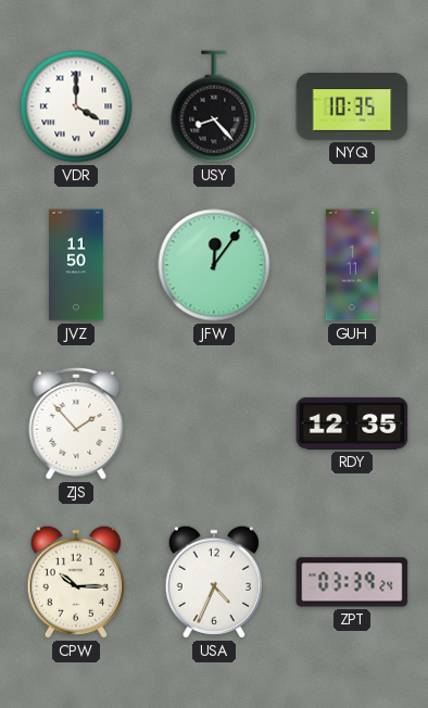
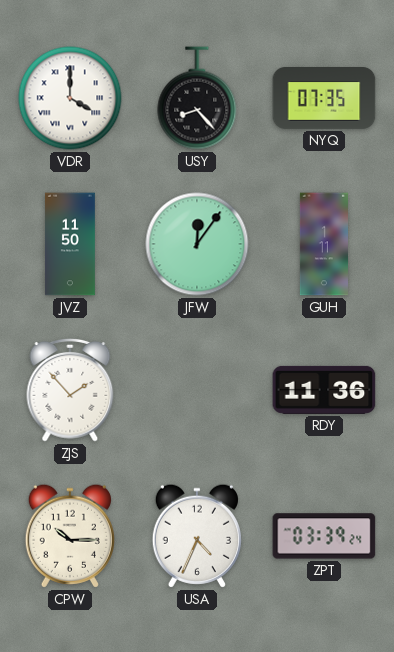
NYQ: 10:35 -> 07:35
RDY: 12:35 -> 11:36
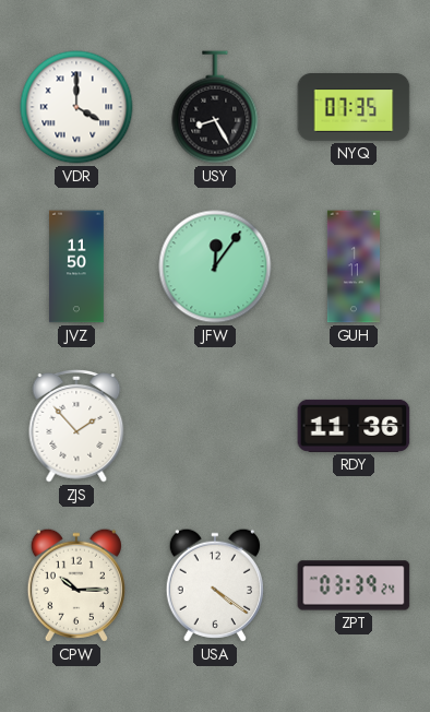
USY: 8:23 -> 8:25
USA: 4:34 -> 4:21
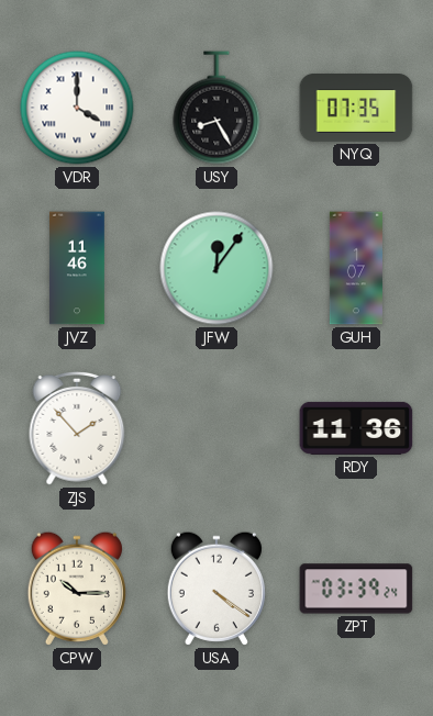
JVZ: 11:50 -> 11:46
GUH: 1:11 -> 1:07
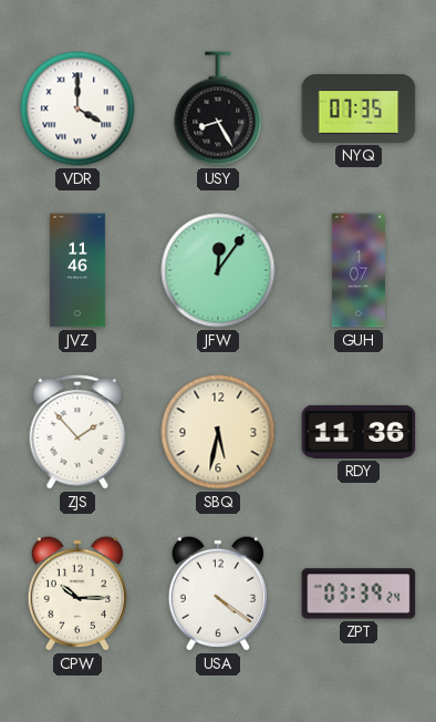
SBQ: none -> 5:32
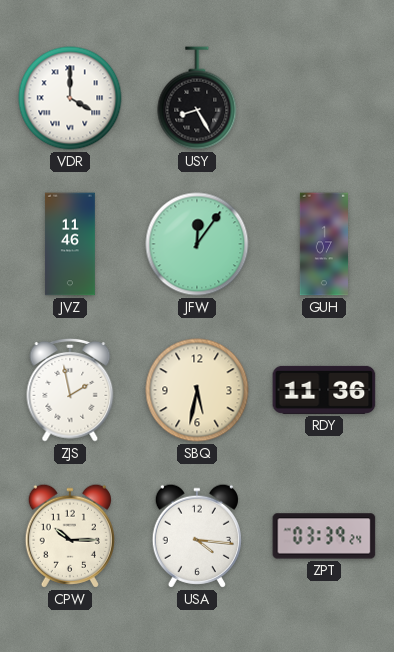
NYQ: 07:35 -> none
ZJS: 1:53 -> 1:58
USA: 4:21 -> 4:16
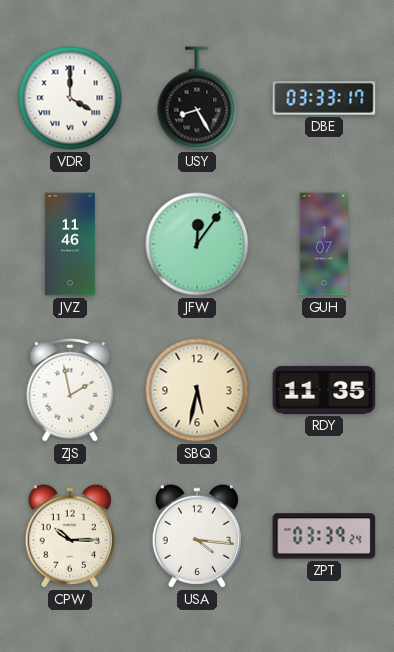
DBE: none -> 03:33
RDY: 11:36 -> 11:35
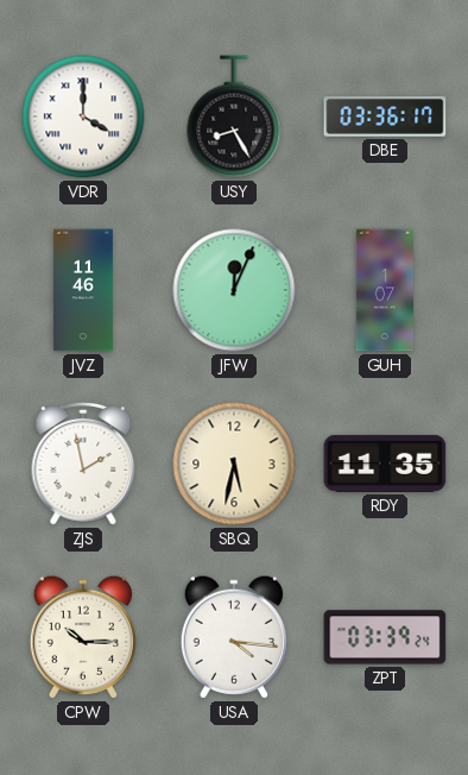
DBE: 03:33 -> 03:36
JFW: 12:06 -> 12:04
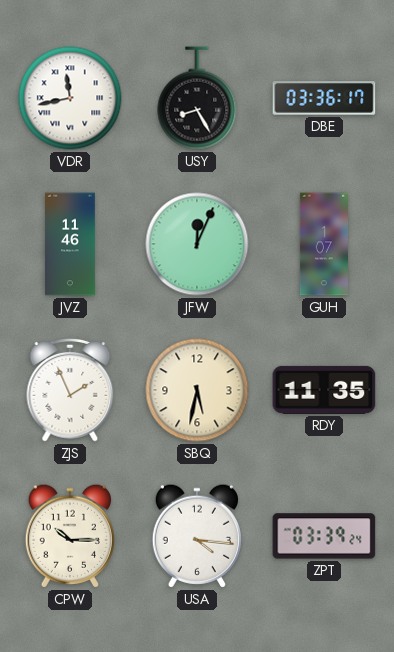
VDR: 4:00 -> 11:43
ZJS: 1:58 -> 1:56
